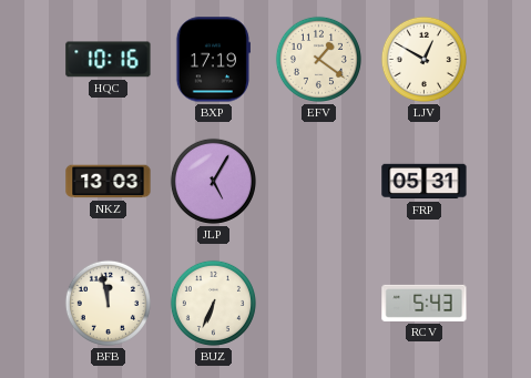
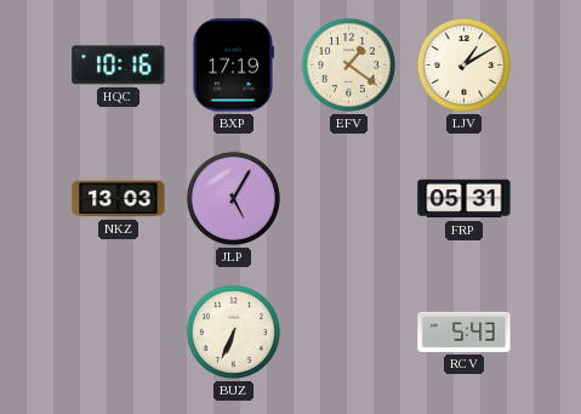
LJV: 12:50 -> 1:10
BFB: 11:58 -> none
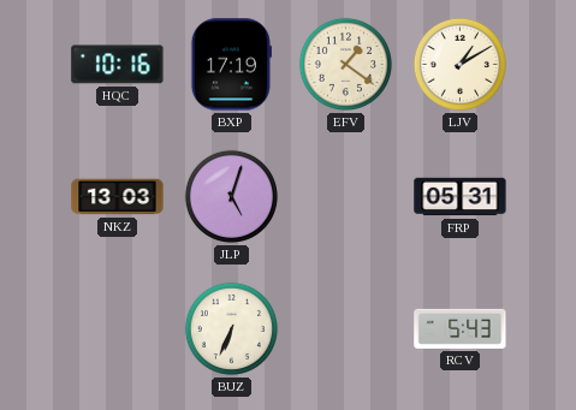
JLP: 5:05 -> 5:03
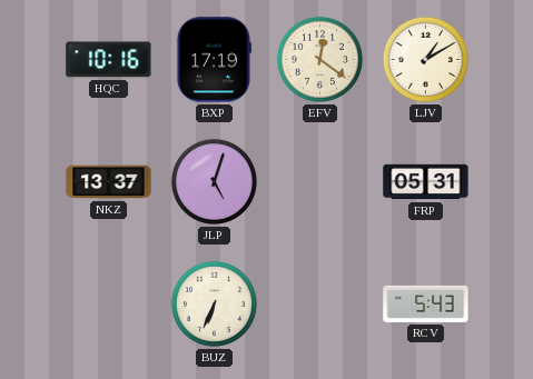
EFV: 1:21 -> 12:21
NKZ: 13:03 -> 13:37
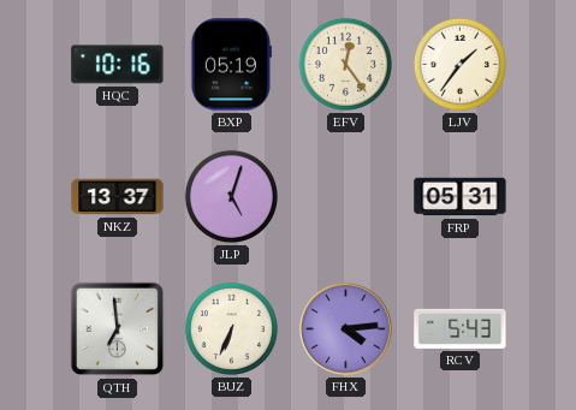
BXP: 17:19 -> 05:19
EFV: 12:21 -> 12:24
LJV: 1:10 -> 1:36
QTH: none -> 6:59
FHX: none -> 4:14
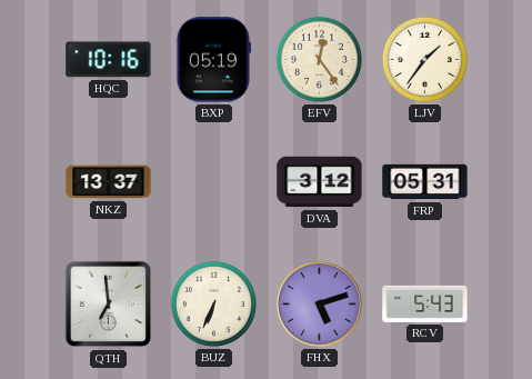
JLP: 5:03 -> none
DVA: none -> 3:12
FHX: 4:14 -> 5:12
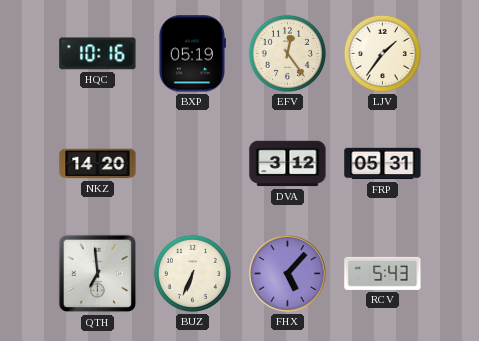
NKZ: 13:37 -> 14:20
FHX: 5:12 -> 5:07
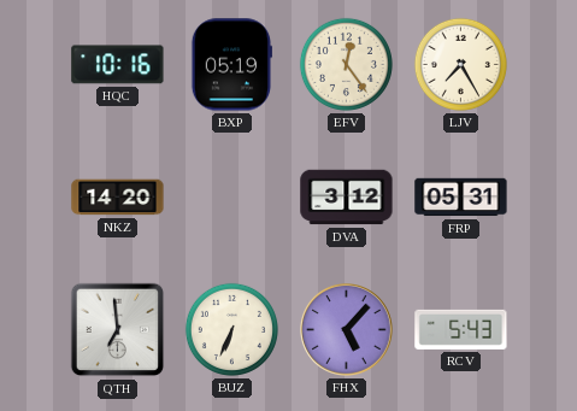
LJV: 1:36 -> 7:25
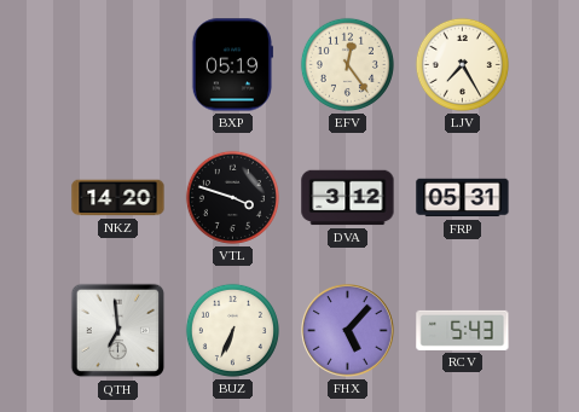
HQC: 10:16 -> none
VTL: none -> 3:48
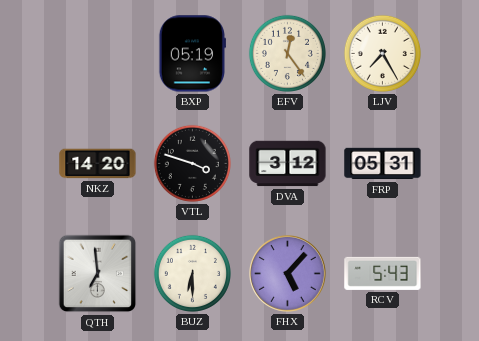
BUZ: 6:34 -> 6:30
